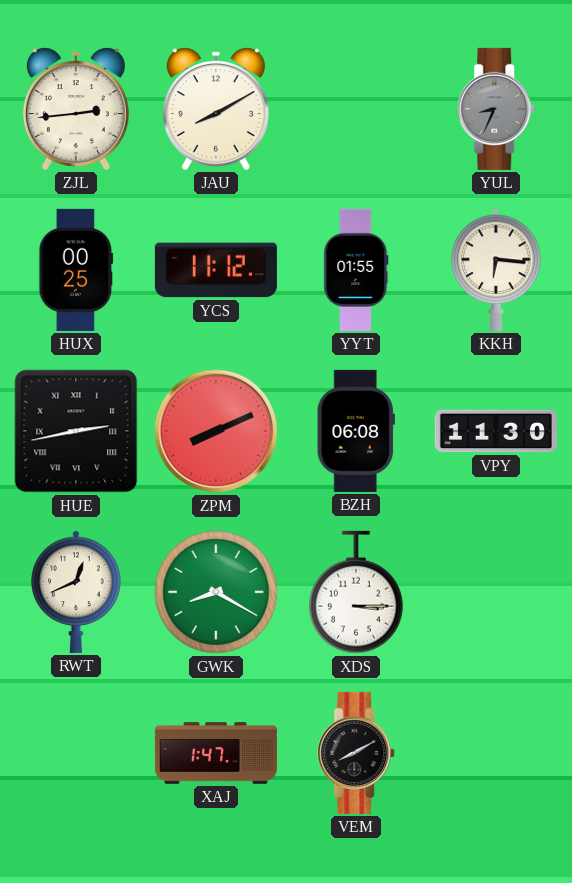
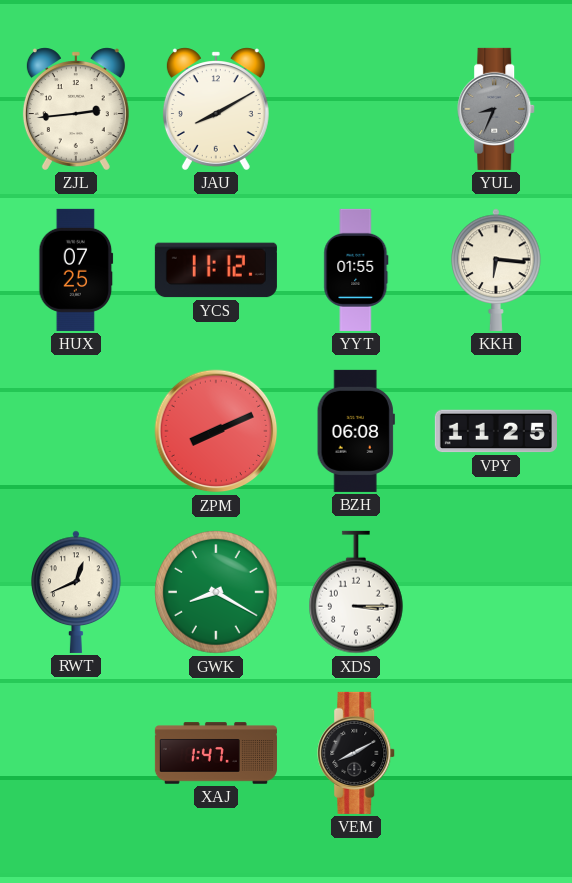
HUX: 00:25 -> 07:25
HUE: 2:43 -> none
VPY: 11:30 -> 11:25
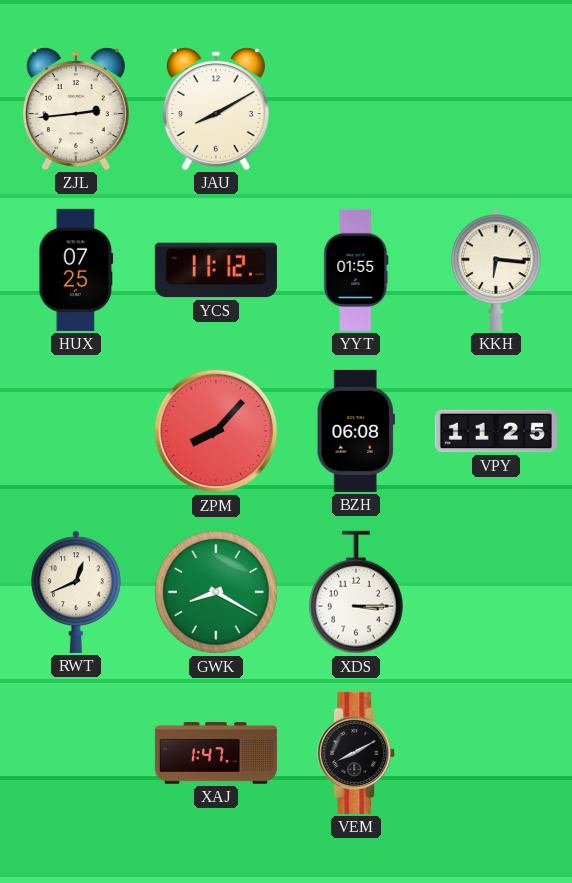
YUL: 8:34 -> none
ZPM: 8:11 -> 8:07
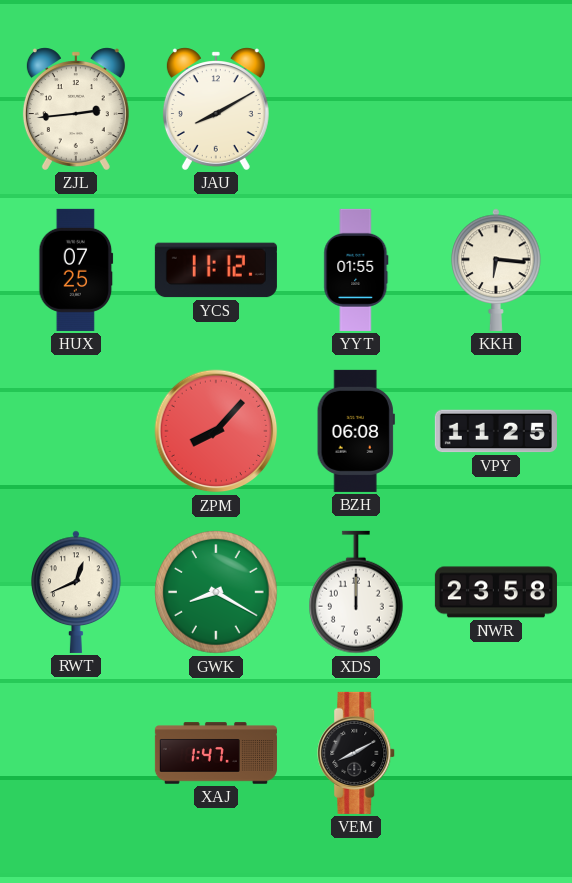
XDS: 3:15 -> 12:00
NWR: none -> 23:58
